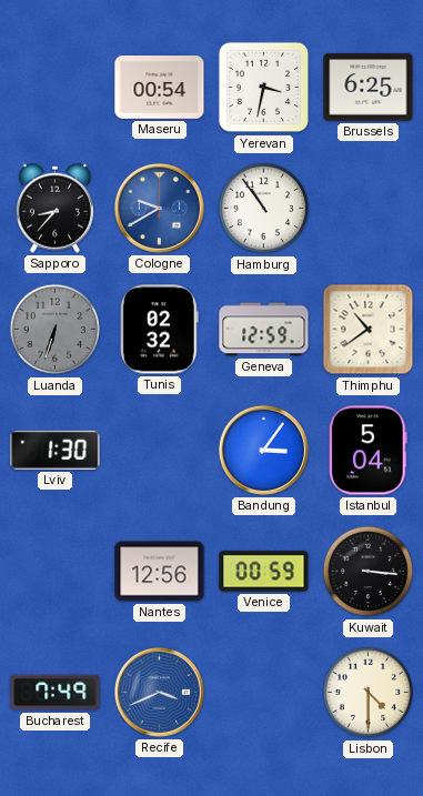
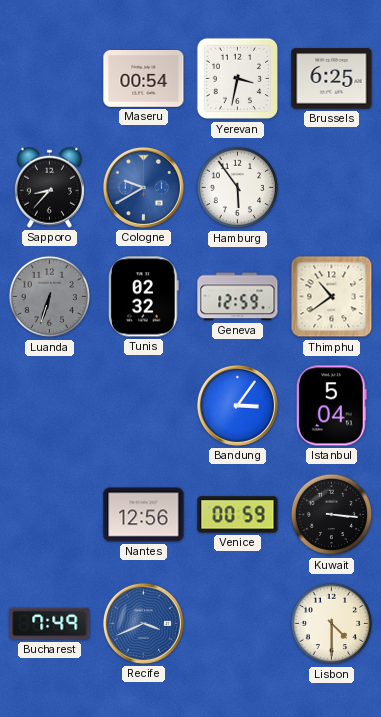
Hamburg: 10:54 -> 5:54
Lviv: 1:30 -> none
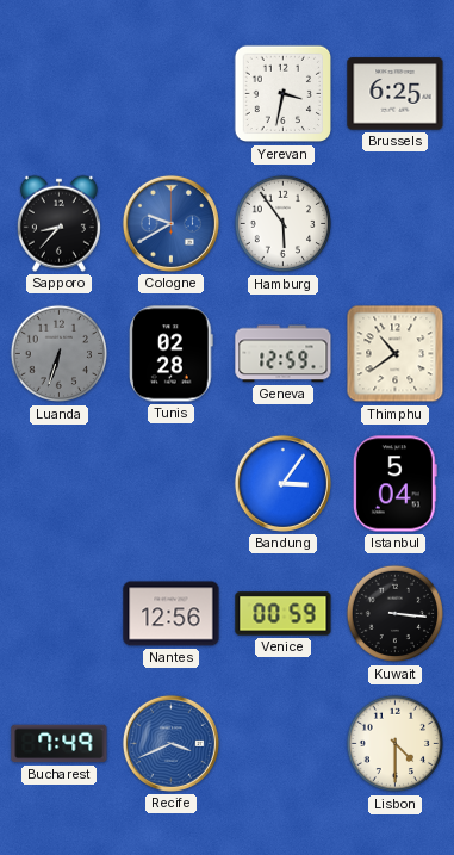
Maseru: 00:54 -> none
Tunis: 02:32 -> 02:28
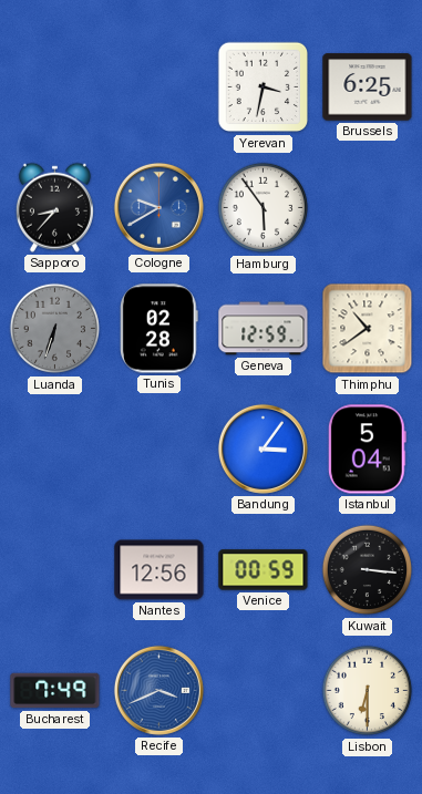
Lisbon: 4:30 -> 6:30
